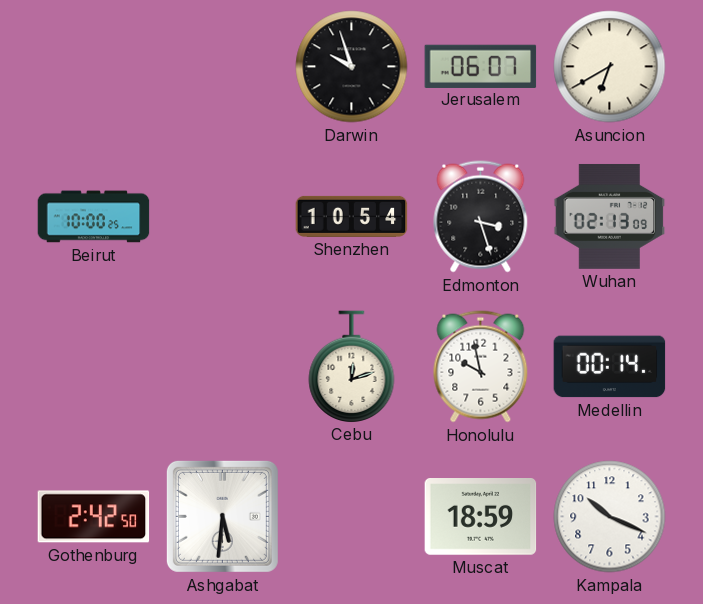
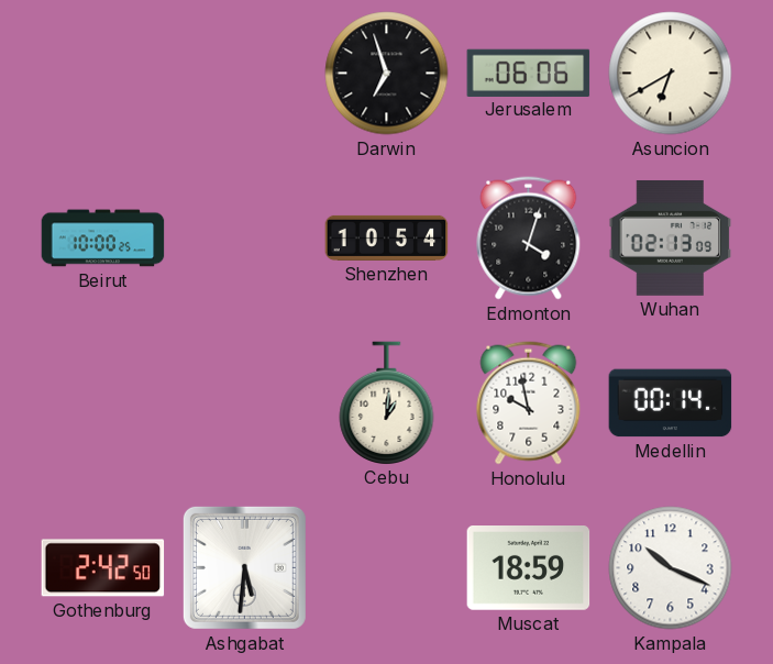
Darwin: 9:57 -> 6:57
Jerusalem: 06:07 -> 06:06
Edmonton: 3:27 -> 4:03
Cebu: 12:12 -> 1:01
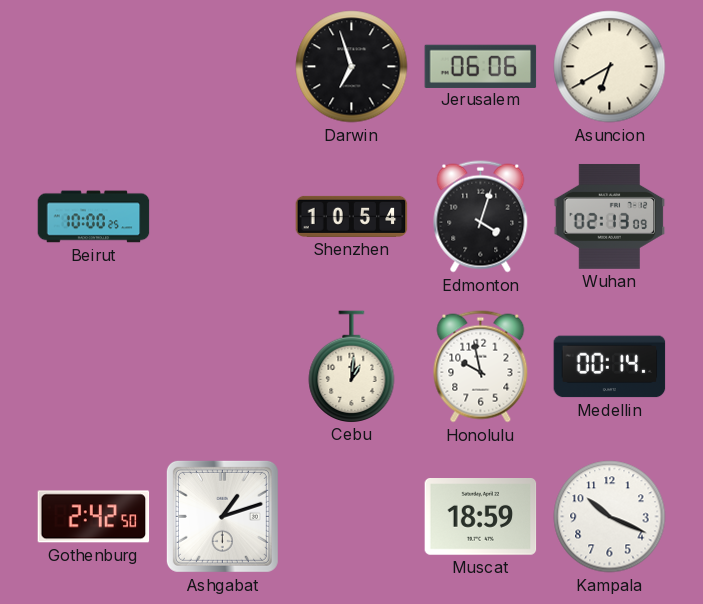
Ashgabat: 5:31 -> 1:12
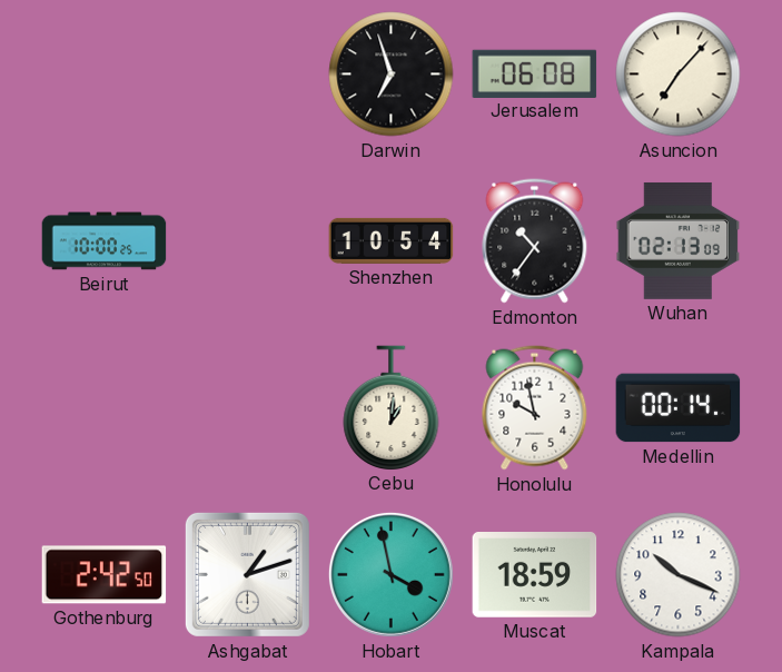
Jerusalem: 06:06 -> 06:08
Asuncion: 6:40 -> 7:07
Edmonton: 4:03 -> 10:36
Hobart: none -> 3:58
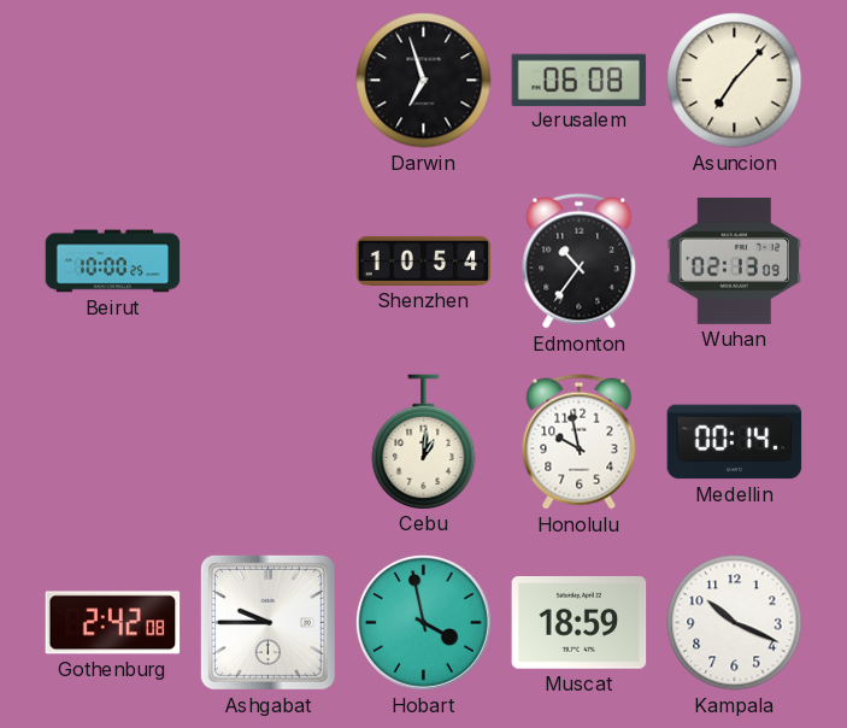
Gothenburg: 2:42:50 -> 2:42:08
Ashgabat: 1:12 -> 9:45
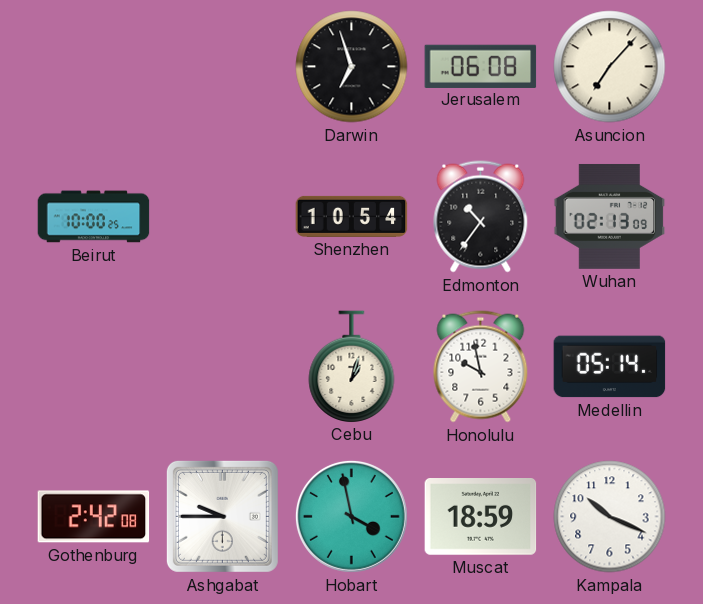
Cebu: 1:01 -> 1:03
Medellin: 00:14 -> 05:14
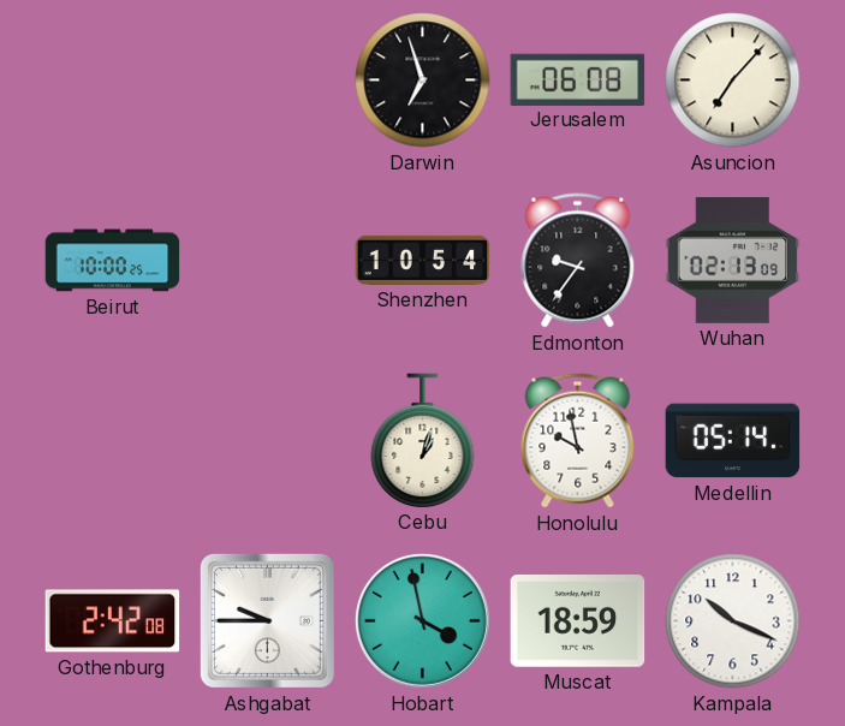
Edmonton: 10:36 -> 9:36
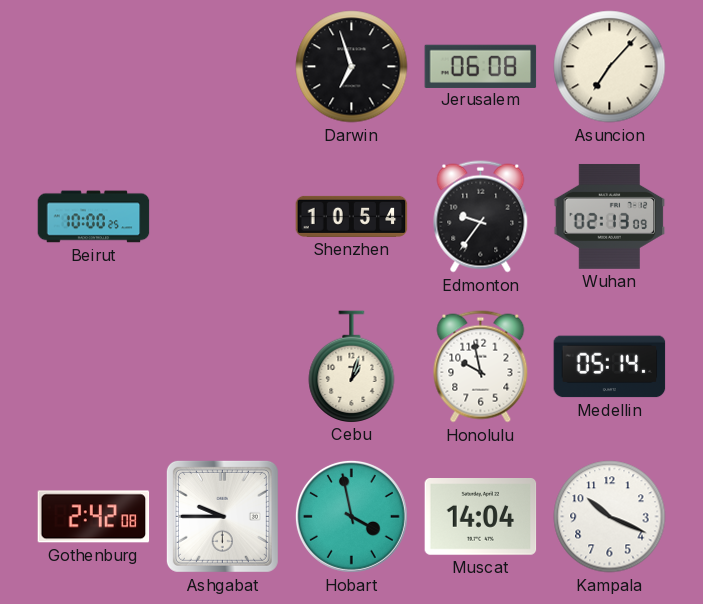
Muscat: 18:59 -> 14:04
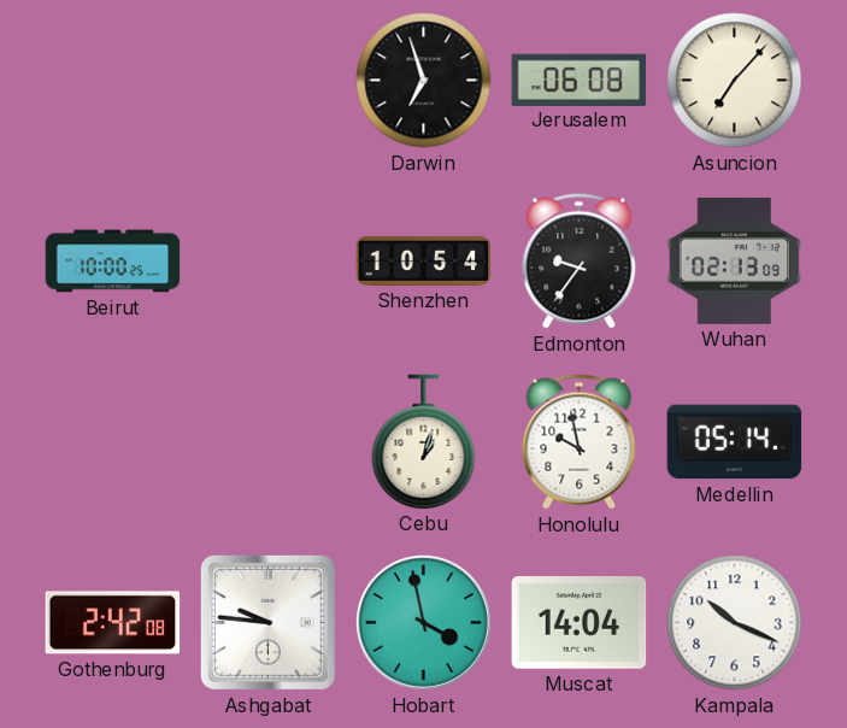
Ashgabat: 9:45 -> 9:46
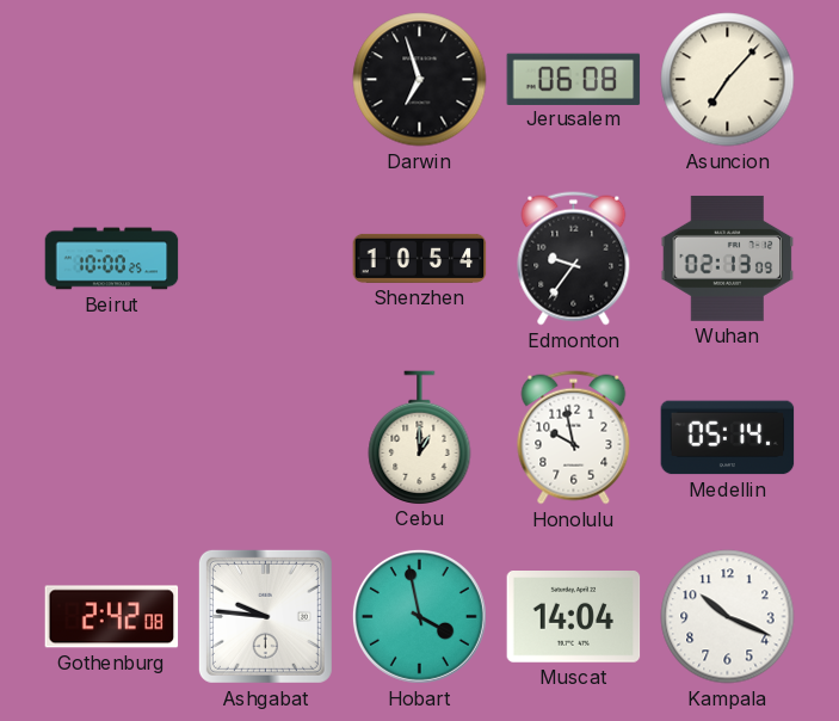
Cebu: 1:03 -> 1:00
